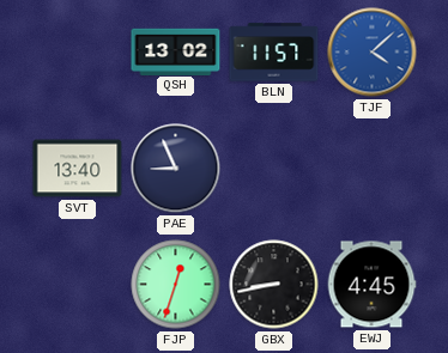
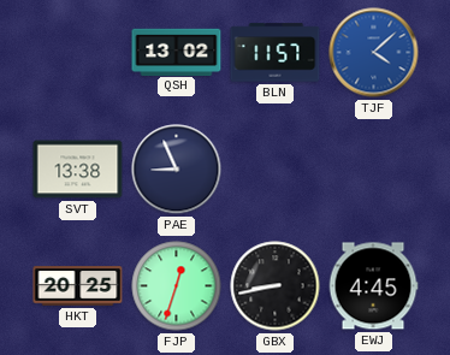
SVT: 13:40 -> 13:38
HKT: none -> 20:25
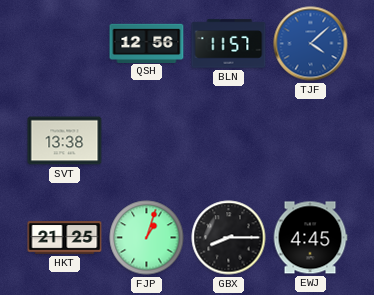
QSH: 13:02 -> 12:56
PAE: 8:56 -> none
HKT: 20:25 -> 21:25
FJP: 12:33 -> 1:03
GBX: 8:43 -> 8:15
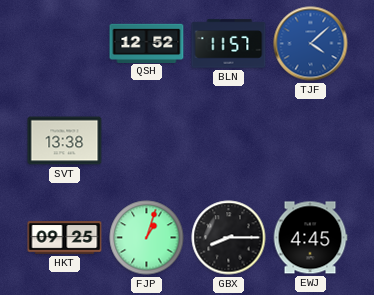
QSH: 12:56 -> 12:52
HKT: 21:25 -> 09:25
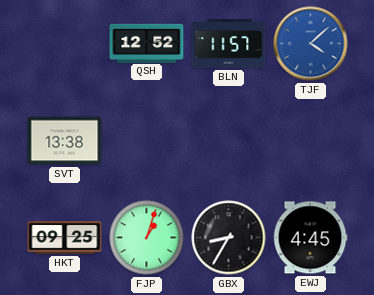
GBX: 8:15 -> 8:35
